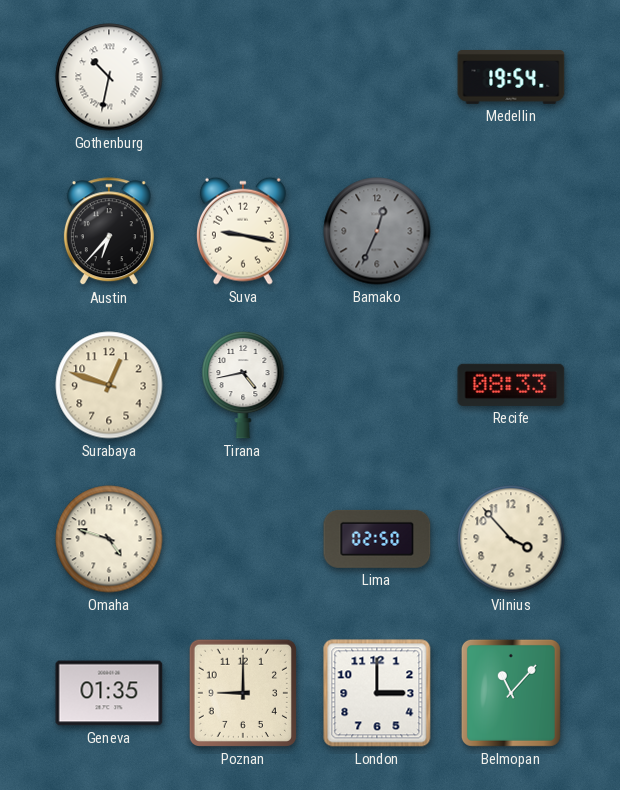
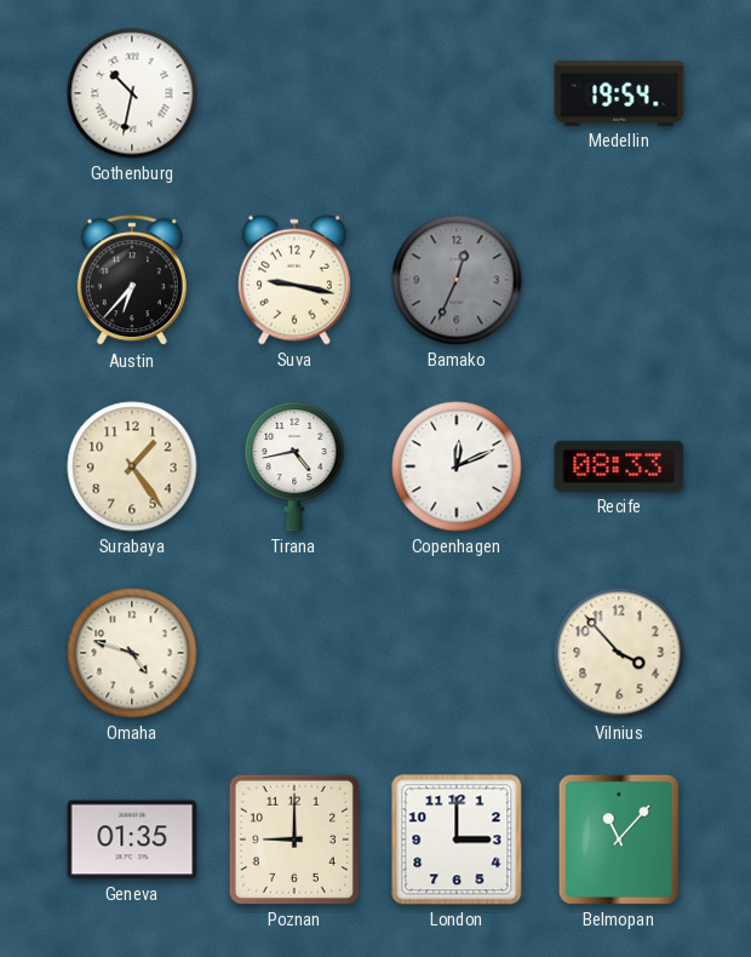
Surabaya: 12:48 -> 1:24
Copenhagen: none -> 12:11
Lima: 02:50 -> none
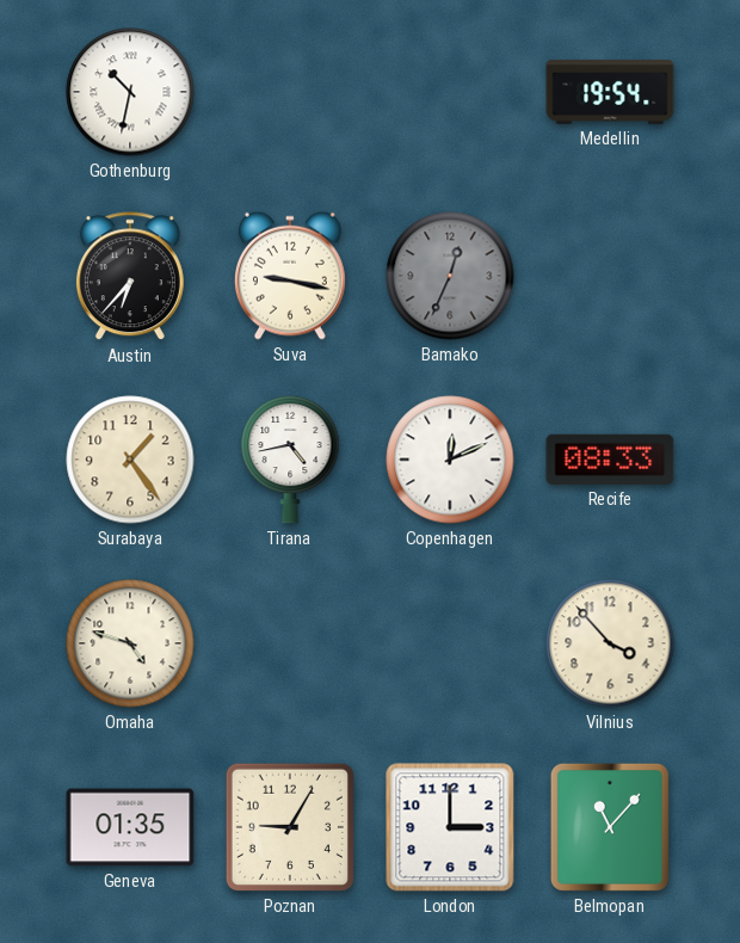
Poznan: 9:00 -> 9:05
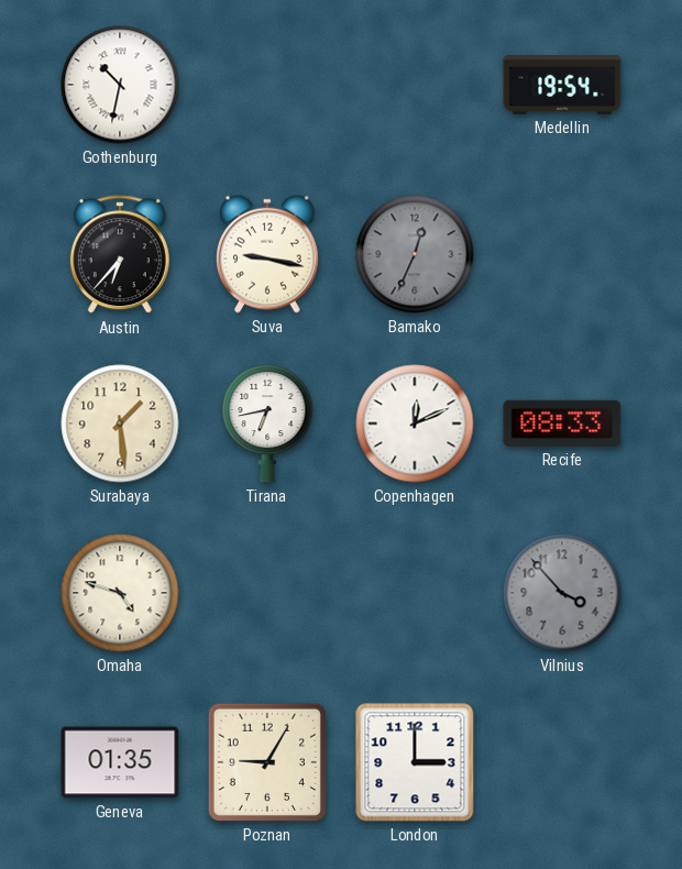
Surabaya: 1:24 -> 1:29
Tirana: 4:43 -> 6:43
Vilnius dial: cream -> grey
Belmopan: 11:07 -> none
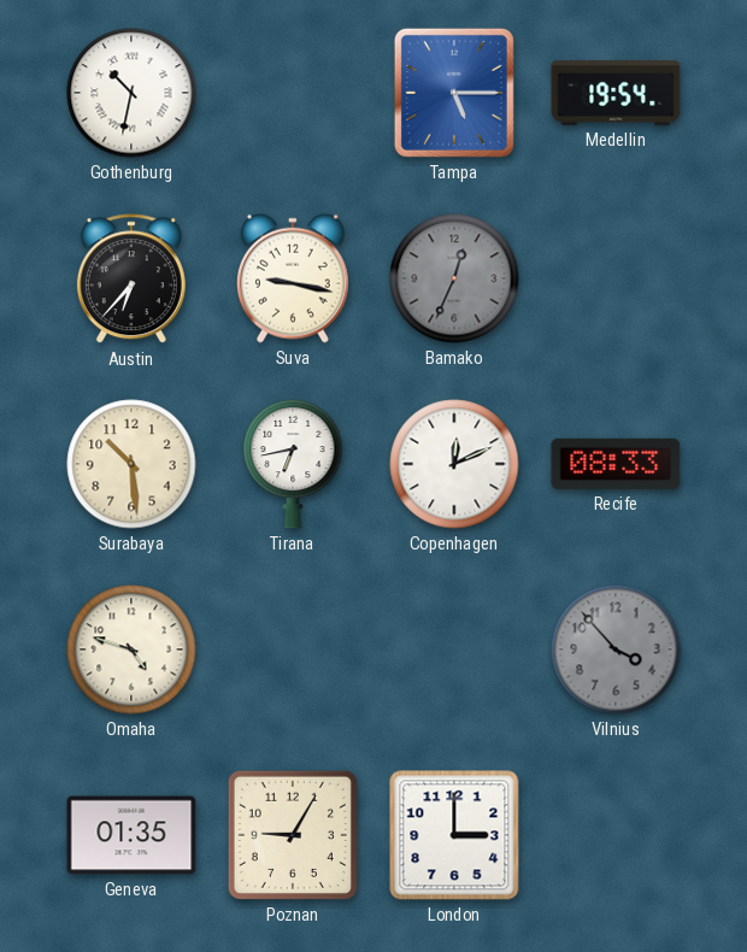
Tampa: none -> 5:15
Surabaya: 1:29 -> 10:29
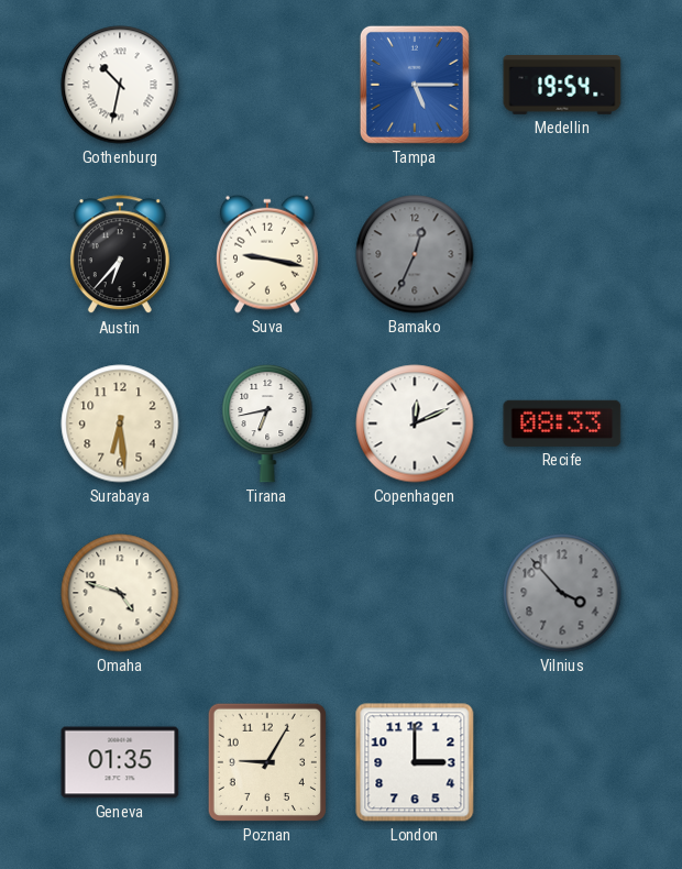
Surabaya: 10:29 -> 6:29
